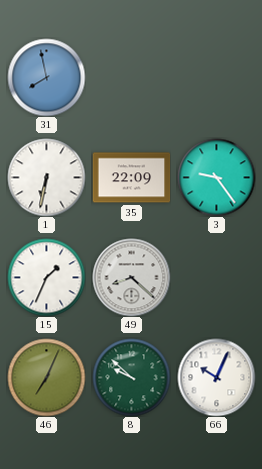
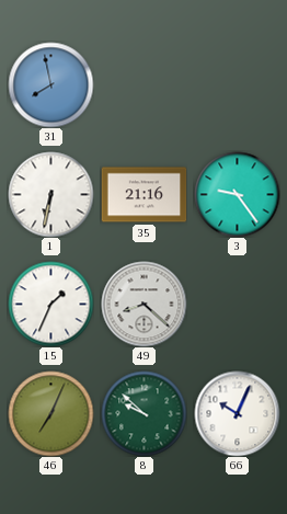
35: 22:09 -> 21:16
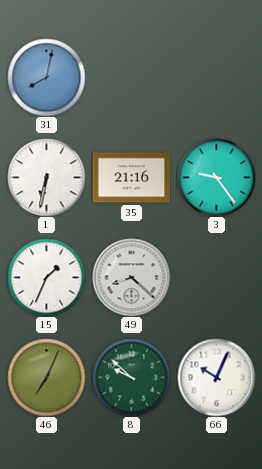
31: 7:58 -> 8:02
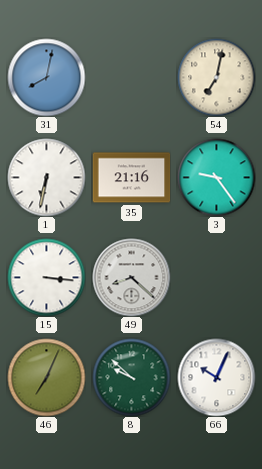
54: none -> 7:02
15: 1:34 -> 3:16
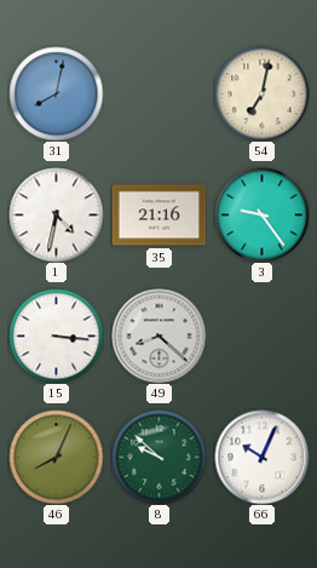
1: 6:32 -> 4:32
46: 7:04 -> 8:04
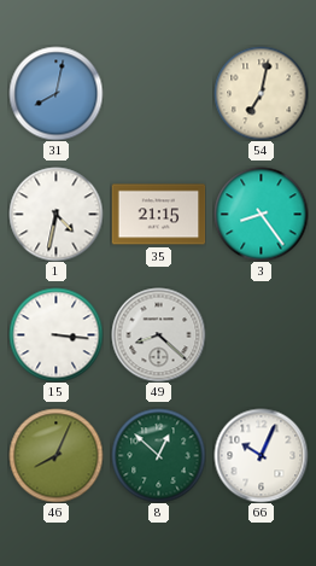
35: 21:16 -> 21:15
3: 9:24 -> 8:24
8: 9:52 -> 12:52
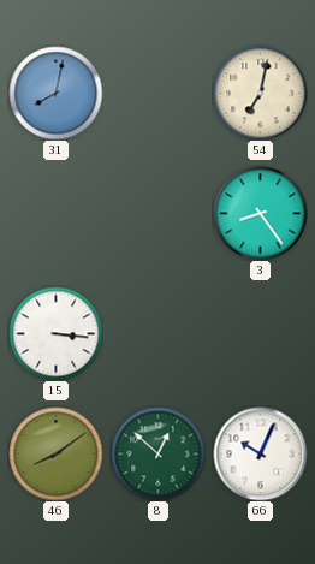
1: 4:32 -> none
35: 21:15 -> none
49: 8:22 -> none
46: 8:04 -> 8:09
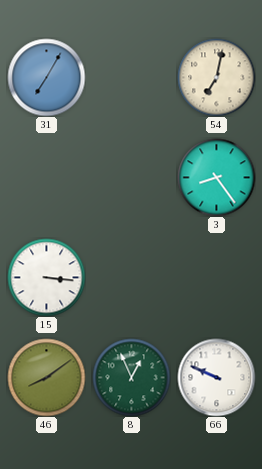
31: 8:02 -> 7:05
8: 12:52 -> 12:56
66: 10:04 -> 9:49
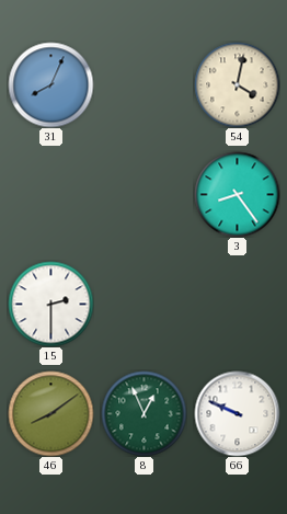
31: 7:05 -> 8:04
54: 7:02 -> 4:02
15: 3:16 -> 2:30
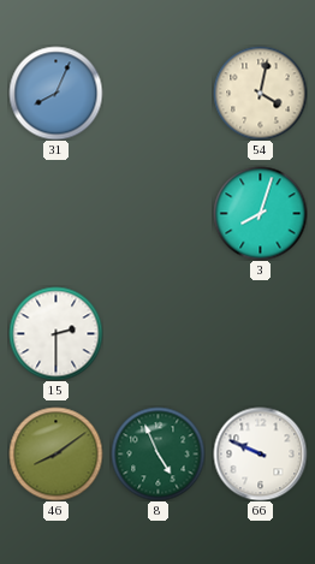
3: 8:24 -> 8:03
8: 12:56 -> 4:56
